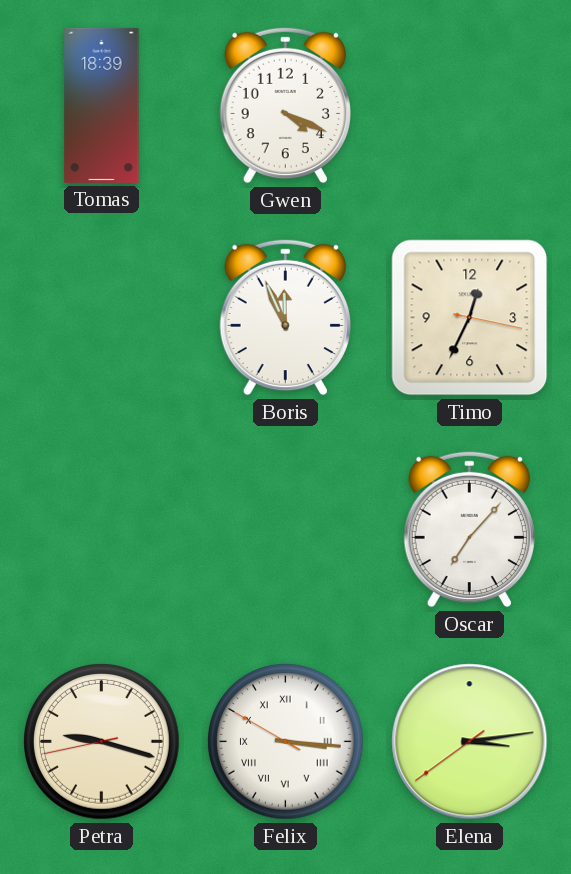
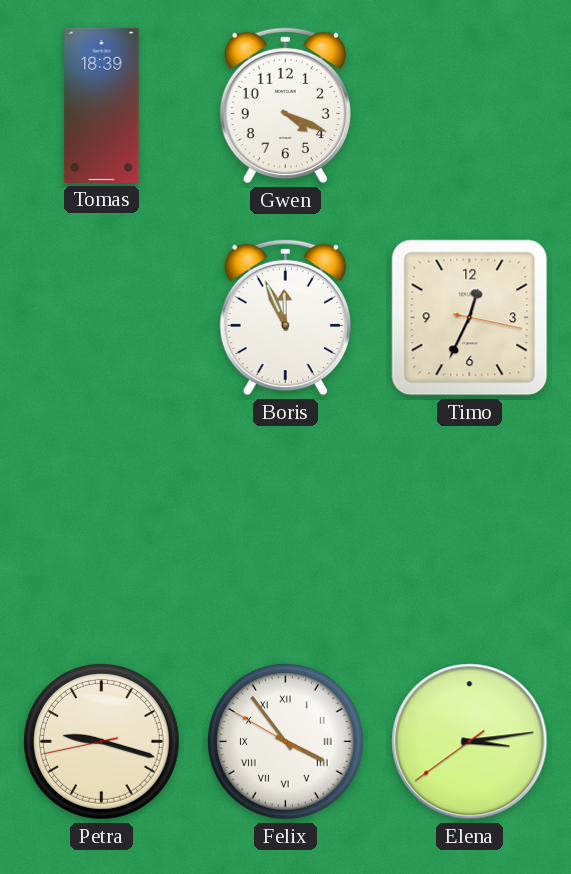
Oscar: 7:07 -> none
Felix: 3:15 -> 3:53
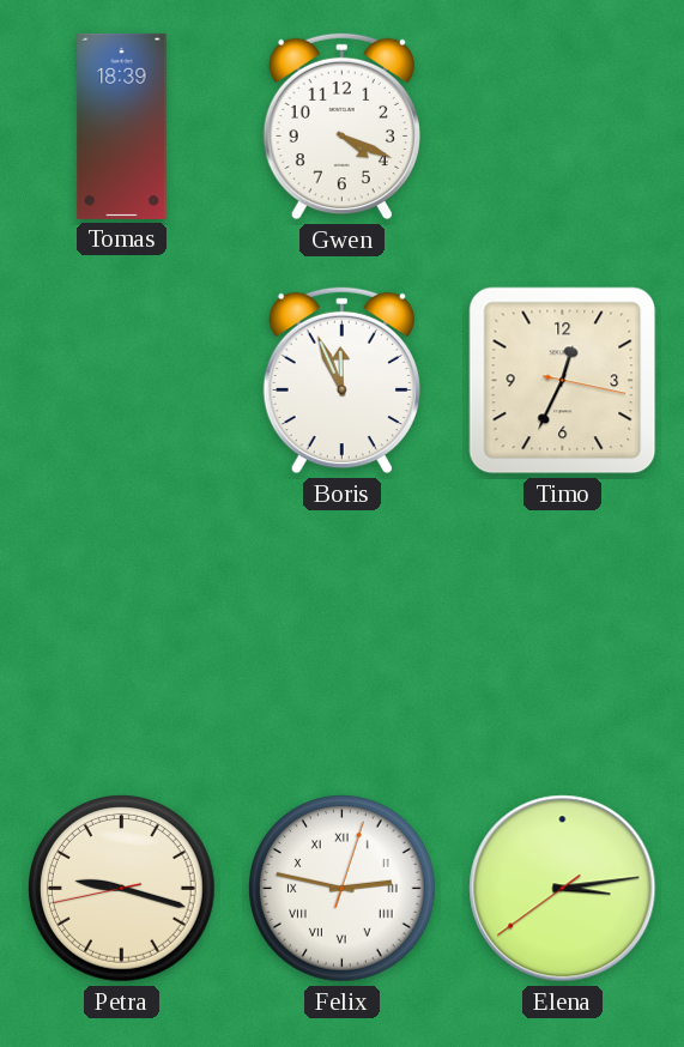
Felix: 3:53 -> 2:47
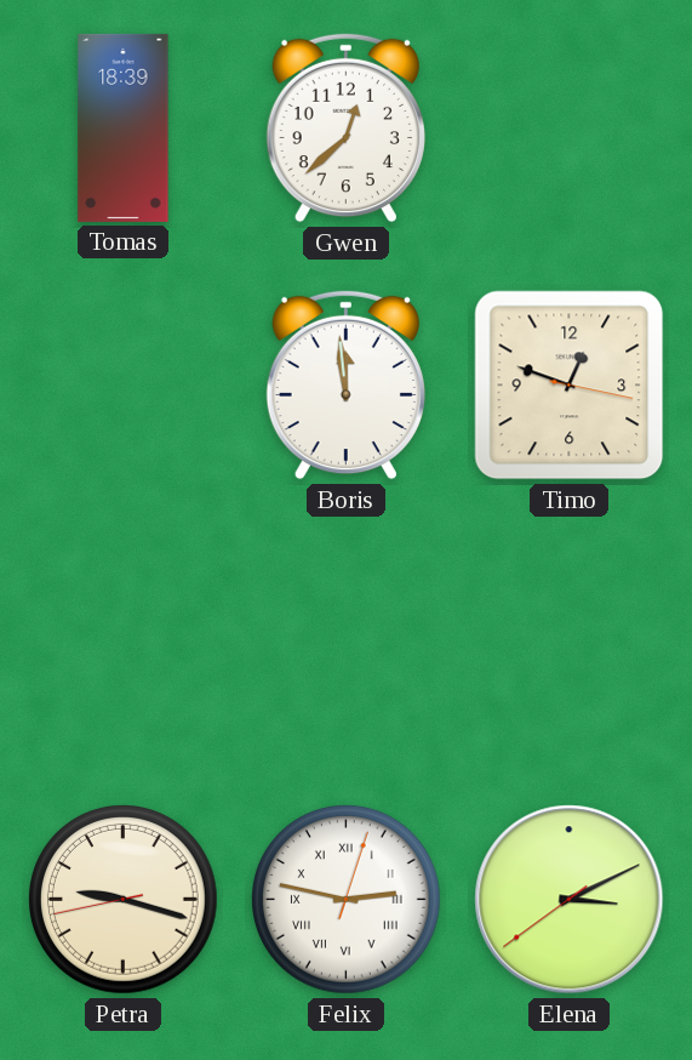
Gwen: 4:19 -> 12:38
Boris: 11:56 -> 11:59
Timo: 12:34 -> 12:48
Elena: 3:13 -> 3:10
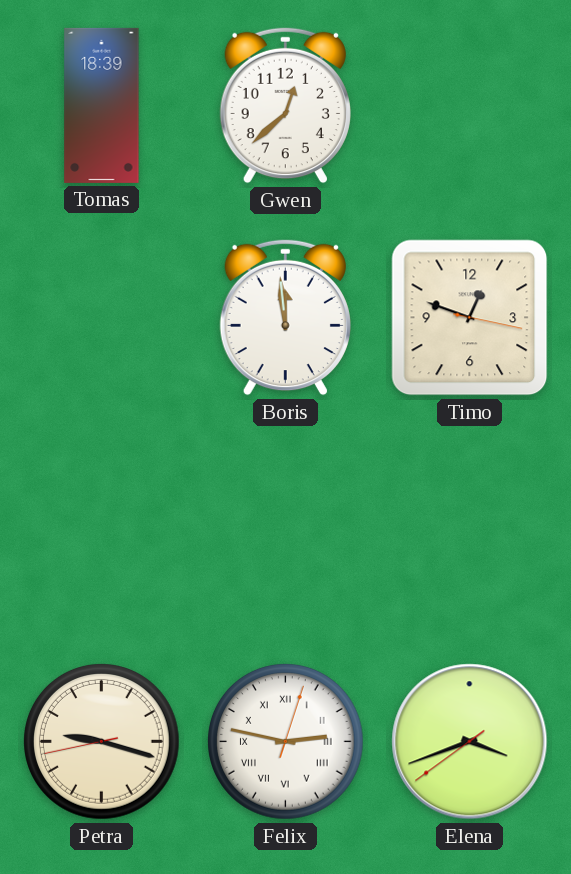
Elena: 3:10 -> 3:41
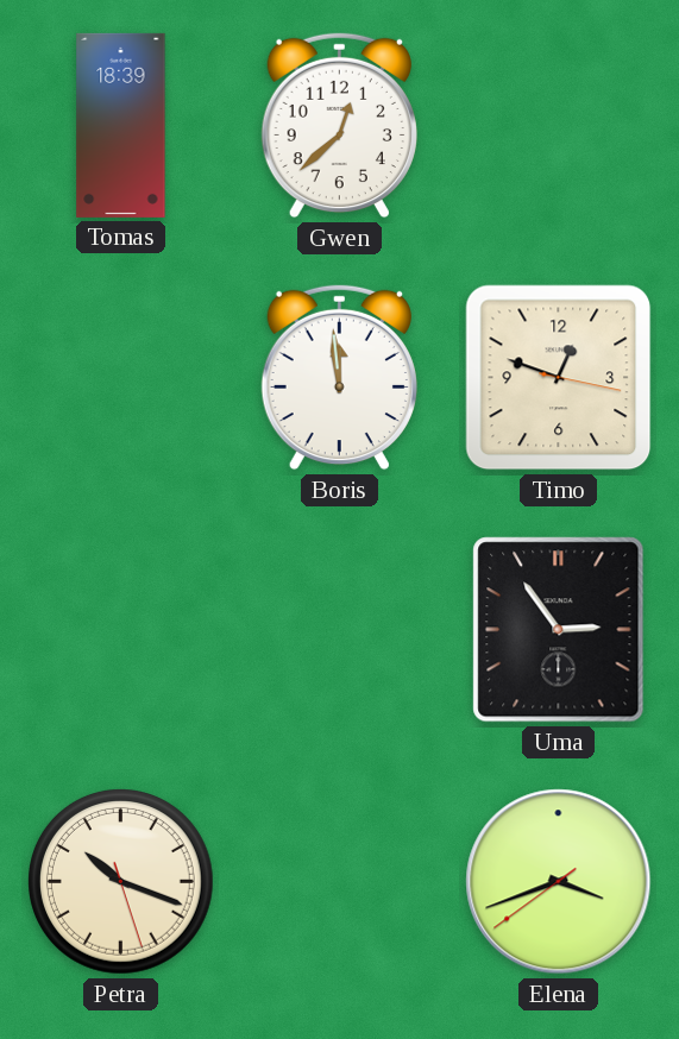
Uma: none -> 2:54
Petra: 9:17 -> 10:18
Felix: 2:47 -> none
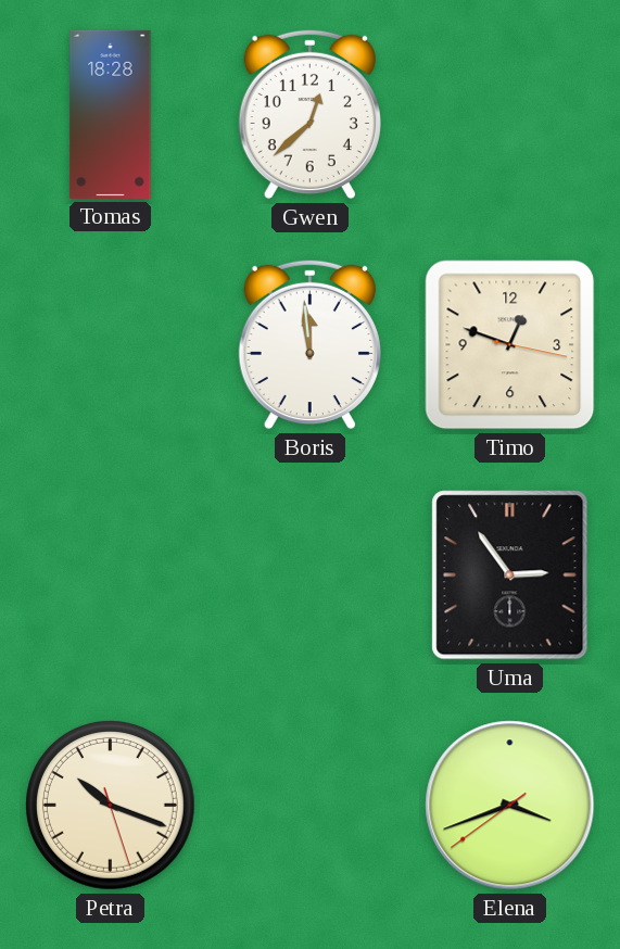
Tomas: 18:39 -> 18:28
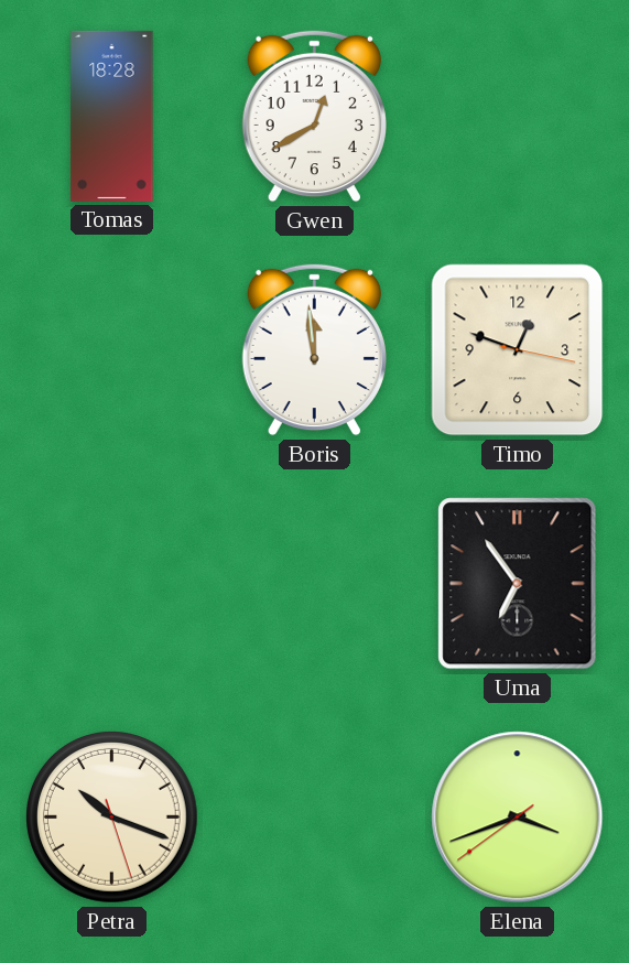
Gwen: 12:38 -> 12:40
Uma: 2:54 -> 6:54
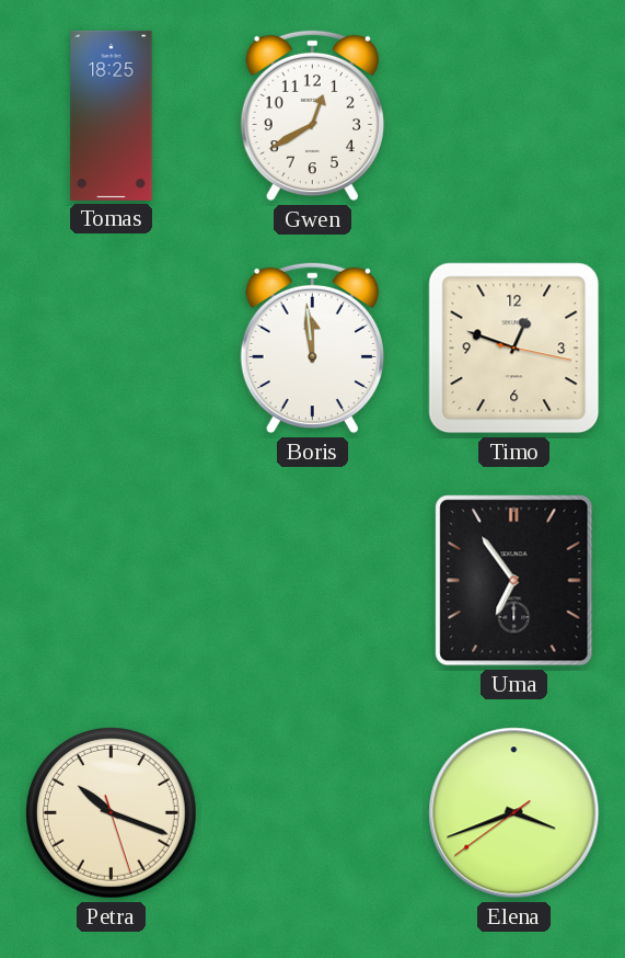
Tomas: 18:28 -> 18:25
